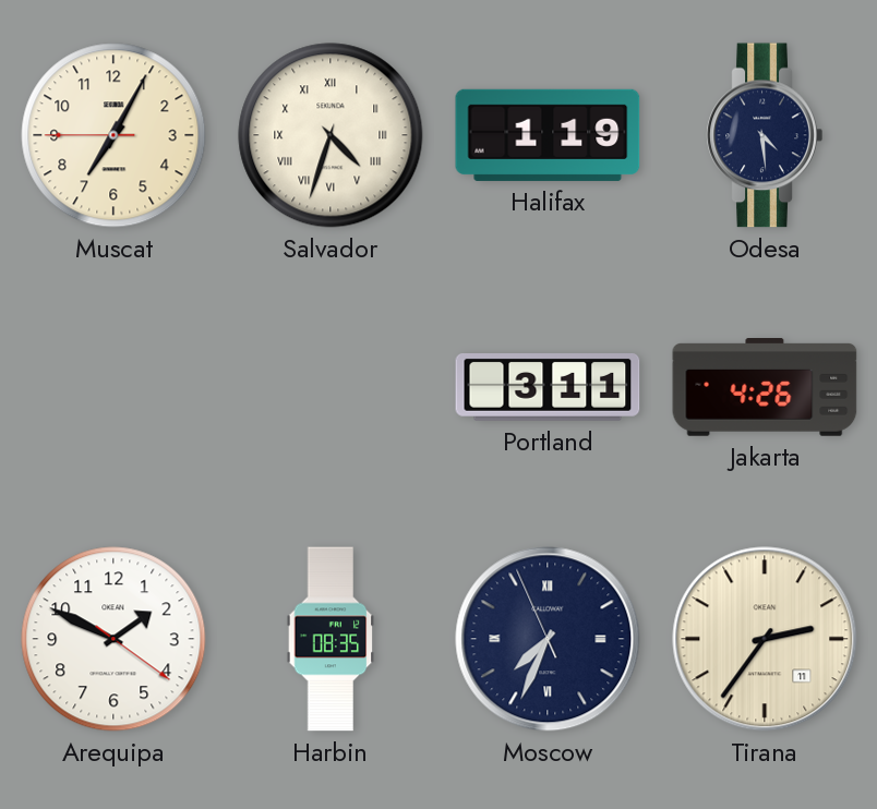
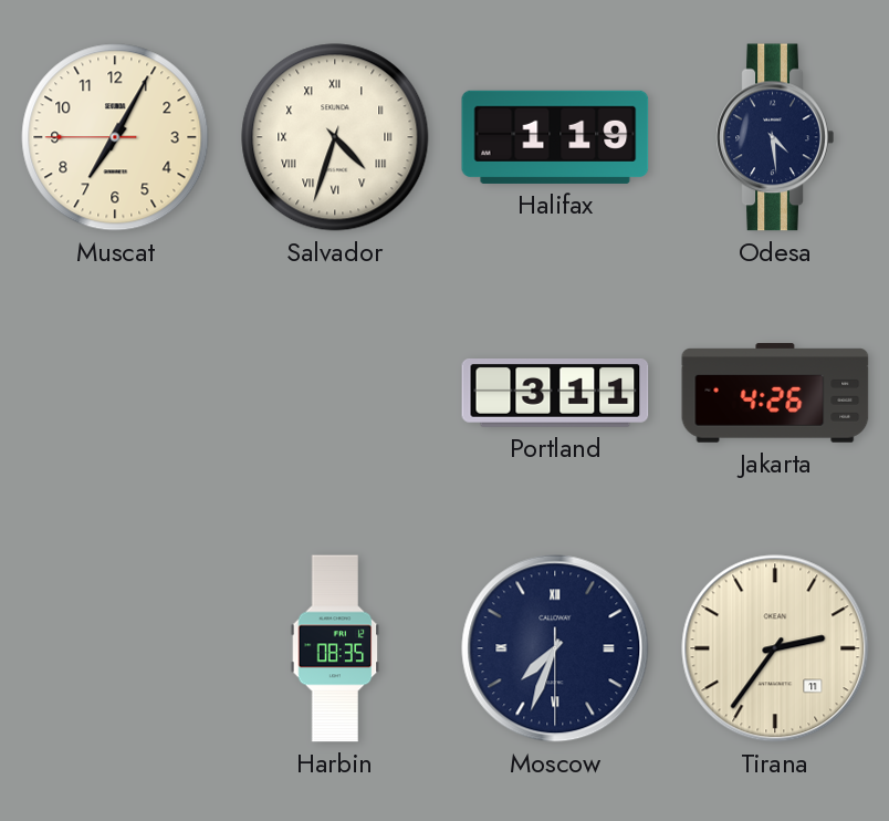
Arequipa: 1:49 -> none
Moscow: 7:33:56 -> 7:33:30
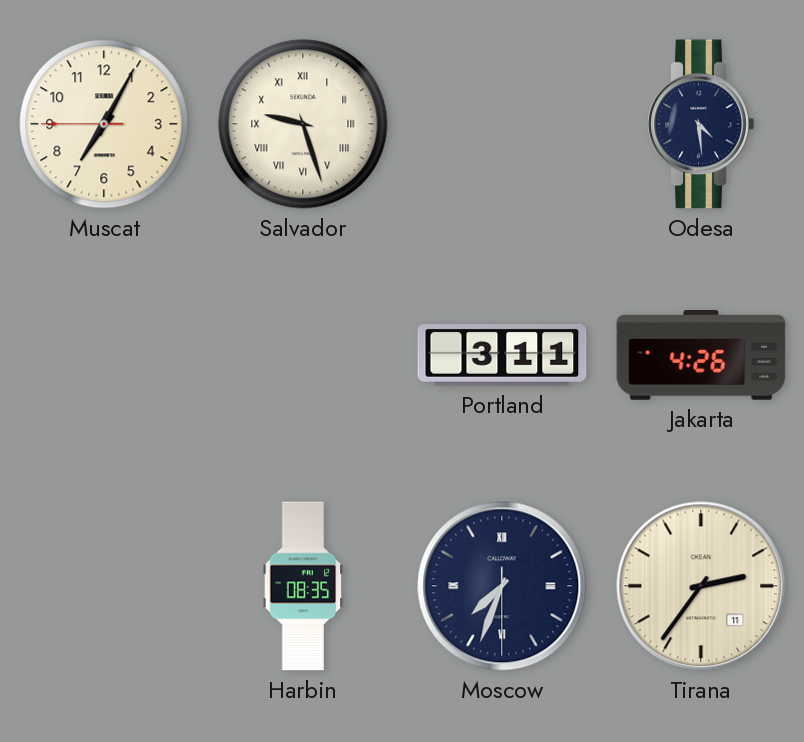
Salvador: 4:33 -> 9:27
Halifax: 1:19 -> none
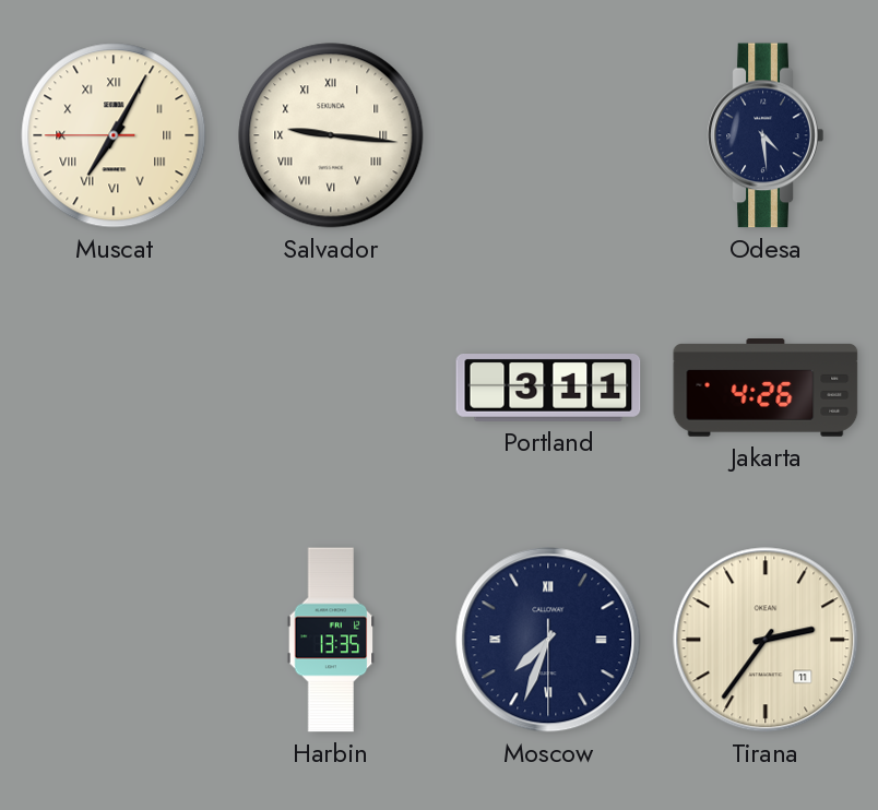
Muscat numerals: Arabic -> Roman
Salvador: 9:27 -> 9:16
Harbin: 08:35 -> 13:35
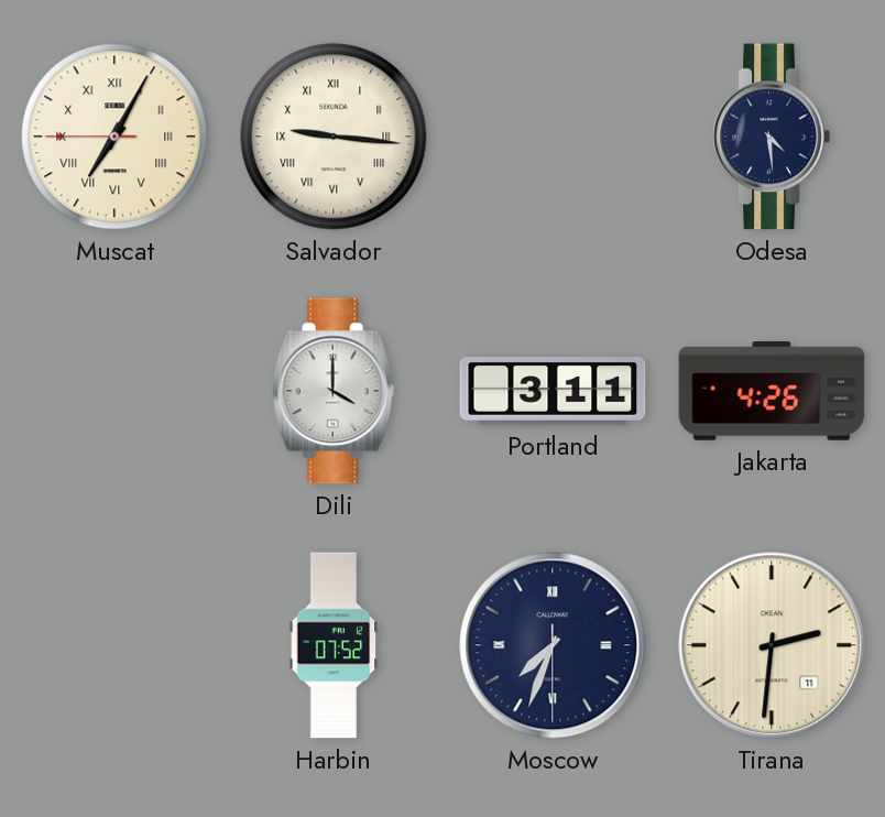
Dili: none -> 4:00
Harbin: 13:35 -> 07:52
Tirana: 2:36 -> 2:31
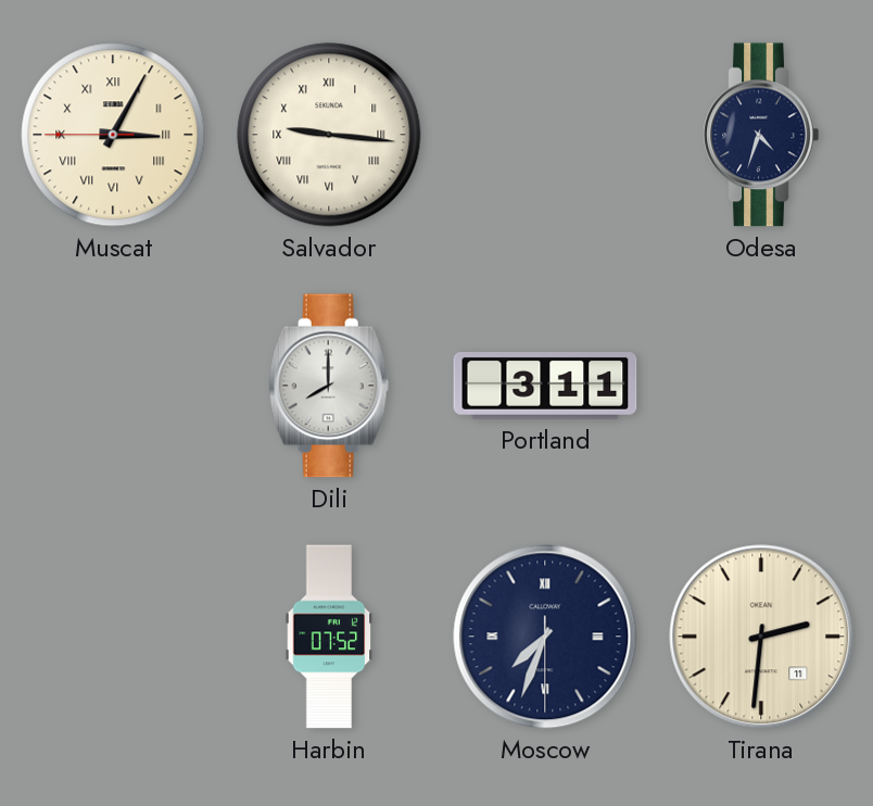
Muscat: 7:04 -> 3:04
Odesa: 4:29 -> 4:33
Dili: 4:00 -> 8:00
Jakarta: 4:26 -> none
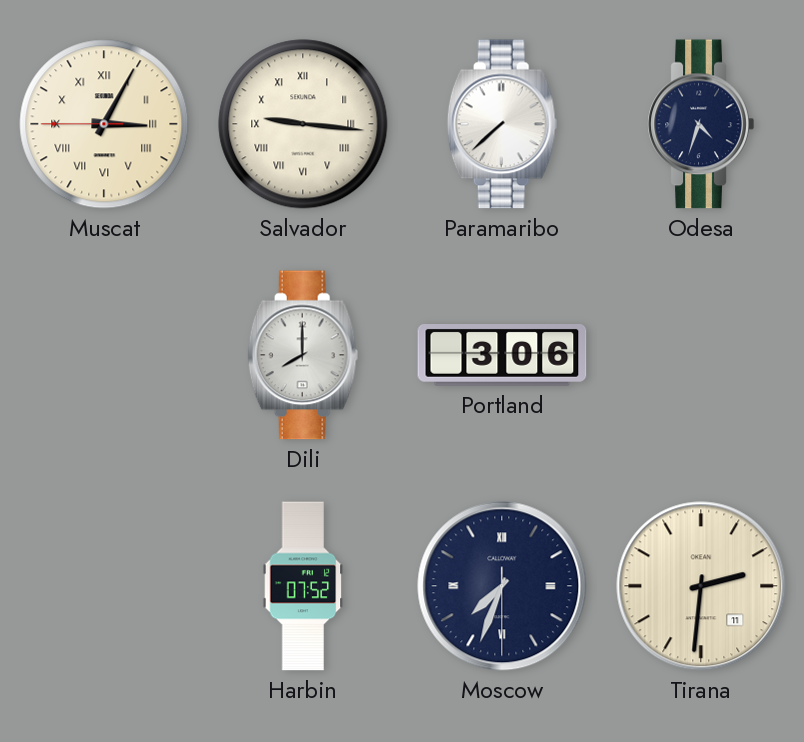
Paramaribo: none -> 7:38
Portland: 3:11 -> 3:06
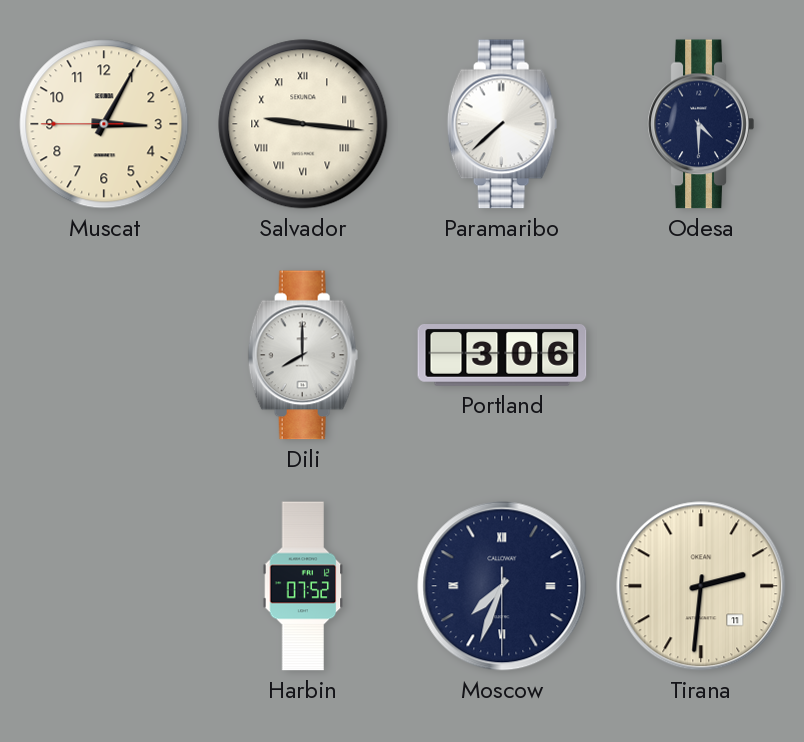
Muscat numerals: Roman -> Arabic
Odesa: 4:33 -> 4:30
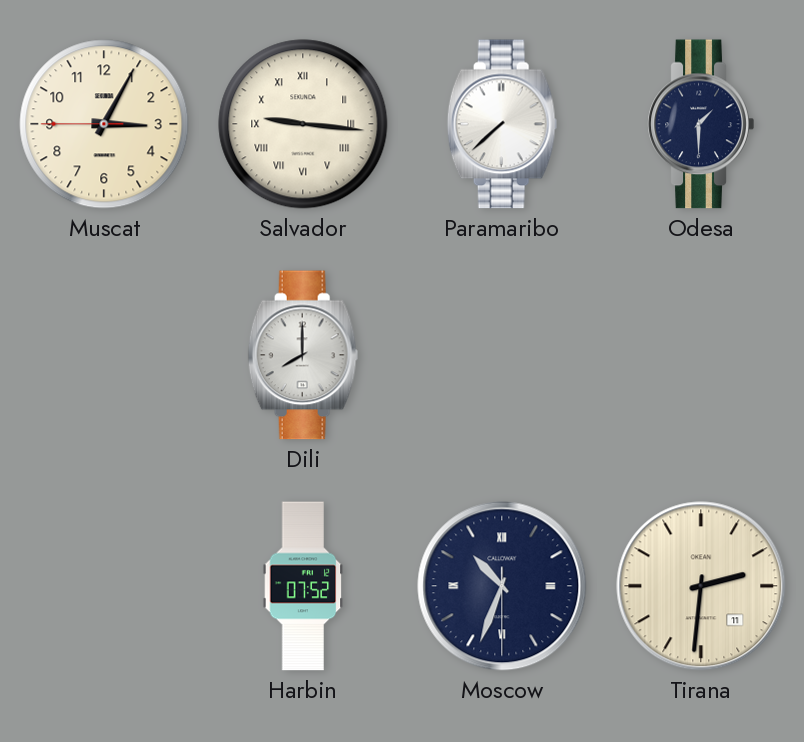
Odesa: 4:30 -> 1:30
Portland: 3:06 -> none
Moscow: 7:33 -> 10:33
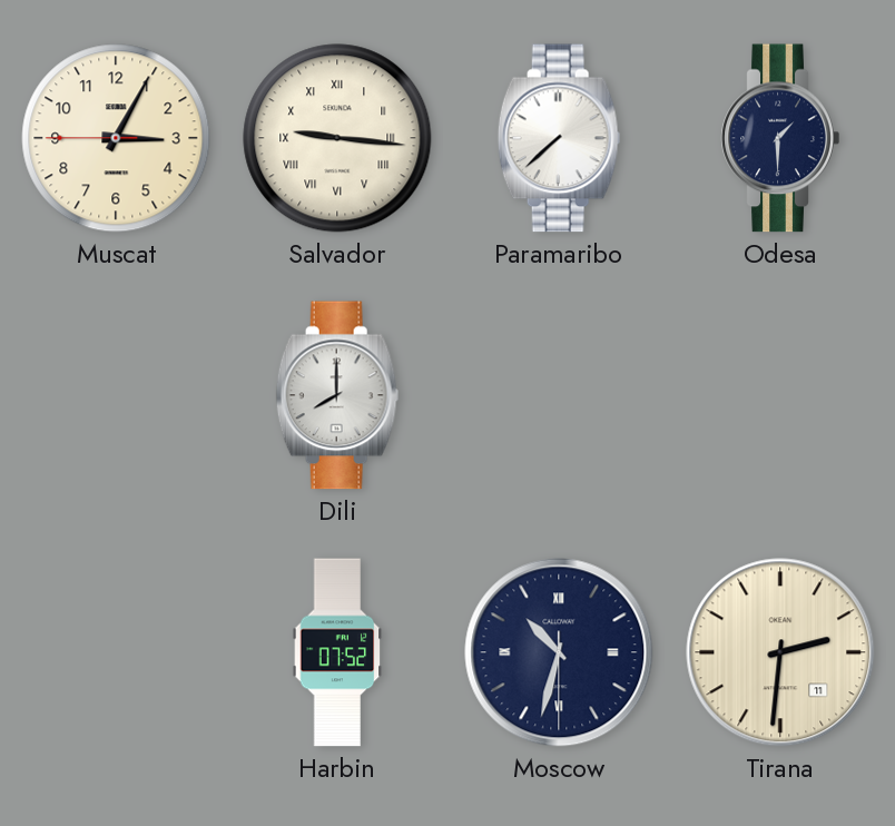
Moscow: 10:33 -> 10:32
